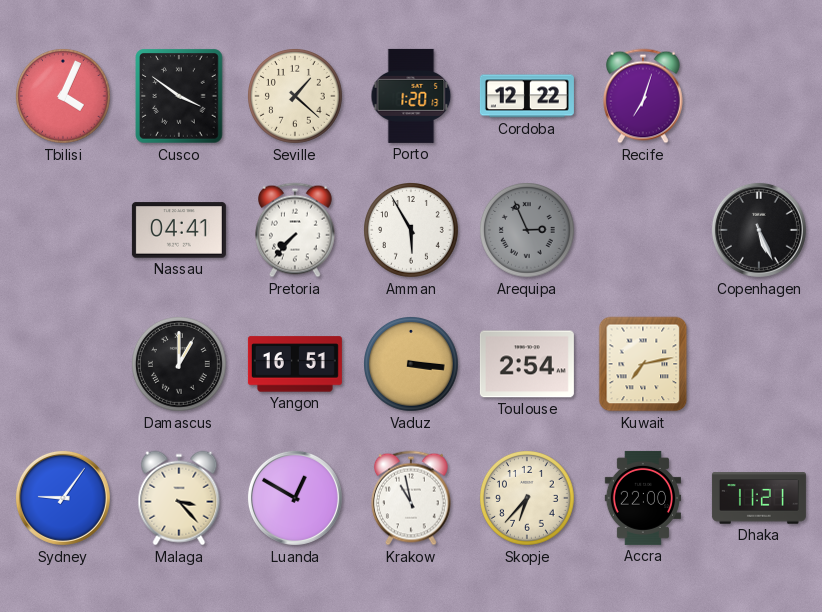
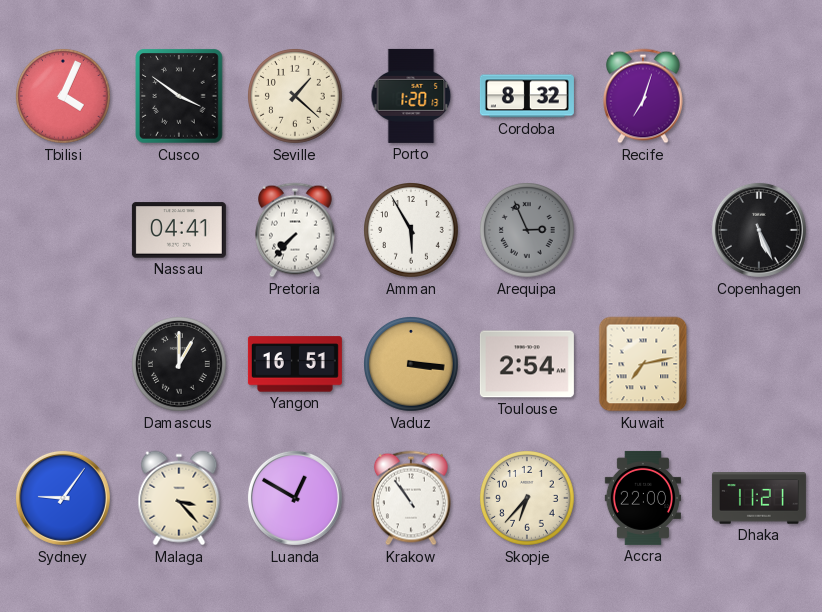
Cordoba: 12:22 -> 8:32
Krakow: 10:58 -> 10:54
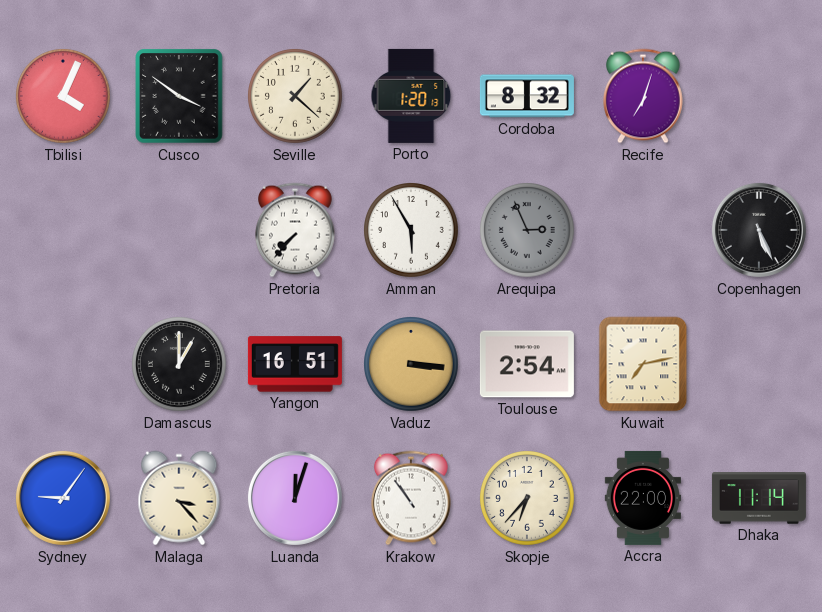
Nassau: 04:41 -> none
Luanda: 12:50 -> 12:03
Dhaka: 11:21 -> 11:14
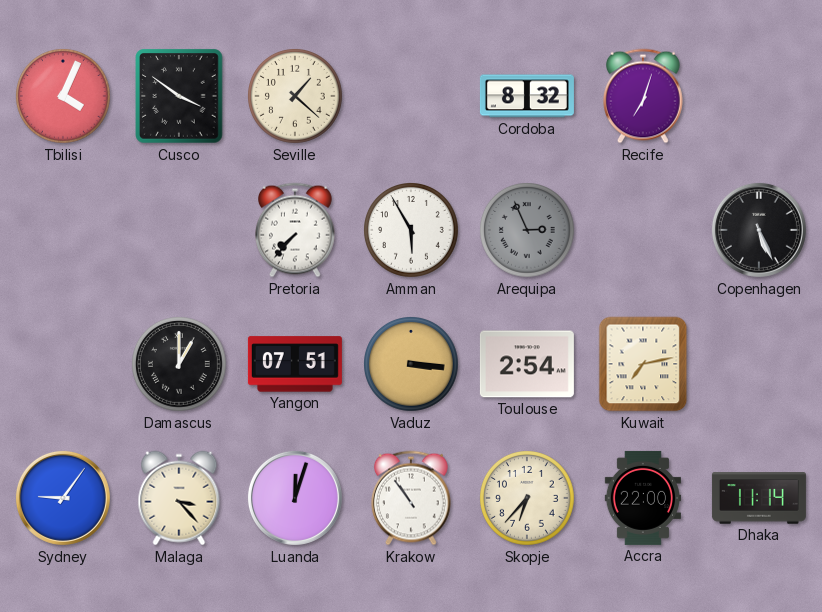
Porto: 1:20 -> none
Yangon: 16:51 -> 07:51
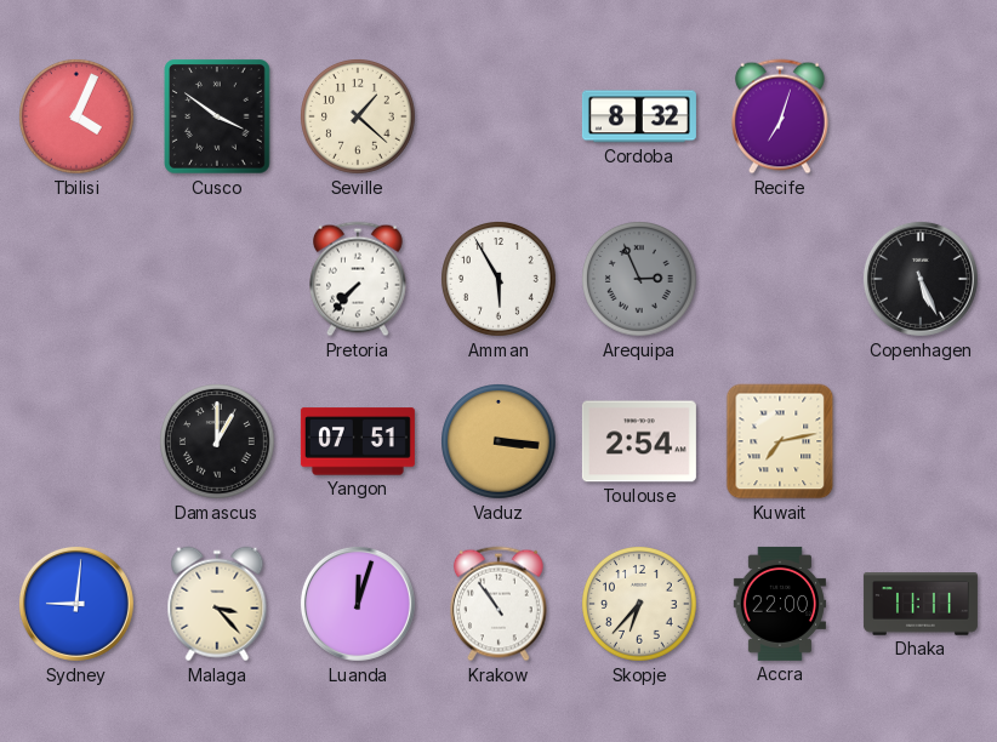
Sydney: 9:06 -> 9:01
Dhaka: 11:14 -> 11:11
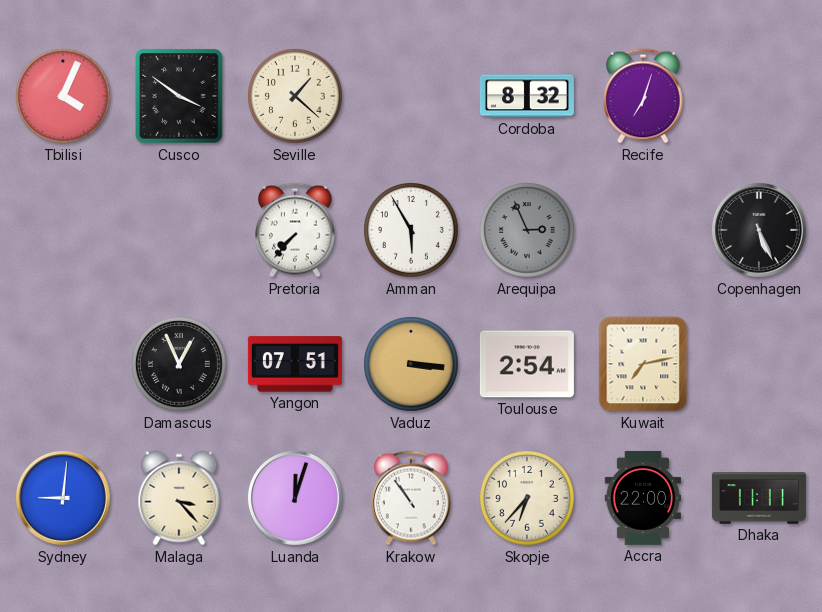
Damascus: 1:00 -> 12:56
